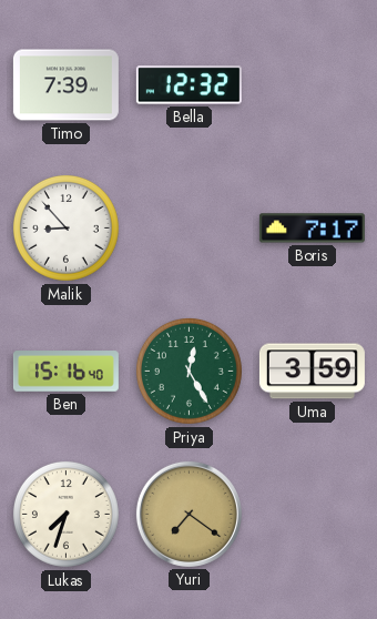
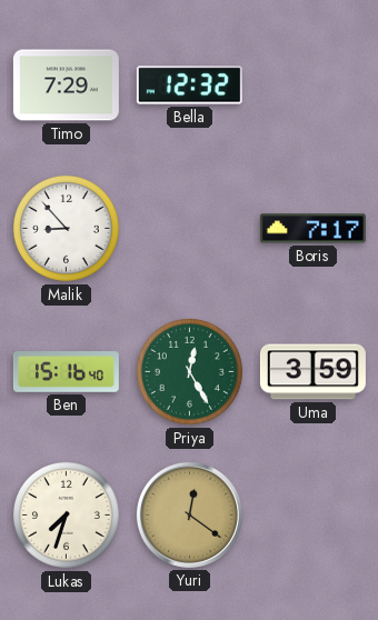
Timo: 7:39 -> 7:29
Yuri: 7:21 -> 12:21
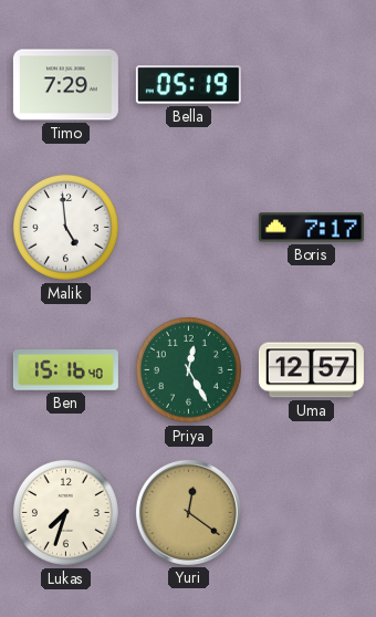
Bella: 12:32 -> 05:19
Malik: 8:53 -> 4:59
Uma: 3:59 -> 12:57
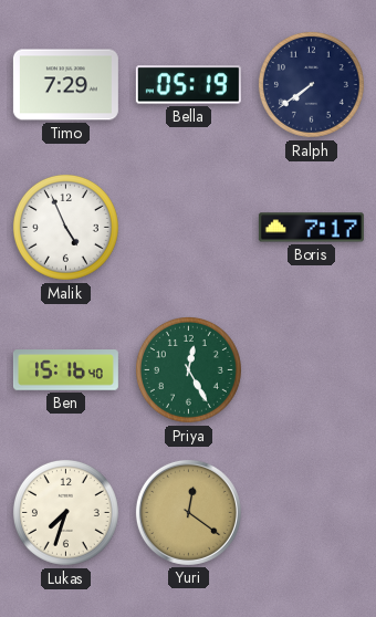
Ralph: none -> 7:39
Malik: 4:59 -> 4:56
Uma: 12:57 -> none
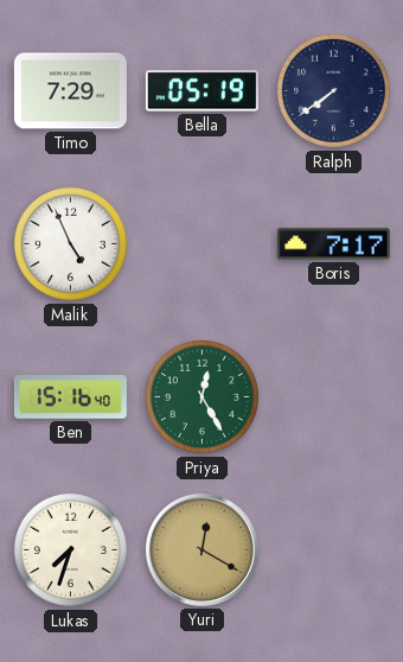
Yuri: 12:21 -> 12:20
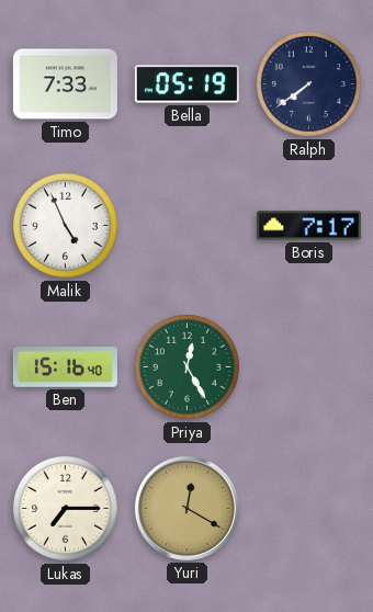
Timo: 7:29 -> 7:33
Lukas: 7:33 -> 7:15
